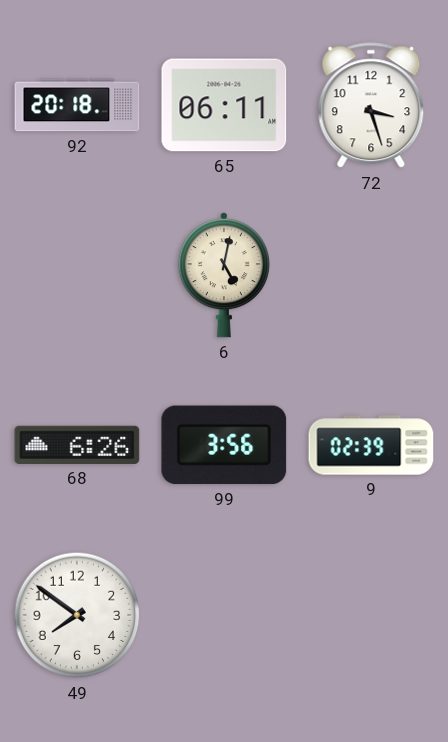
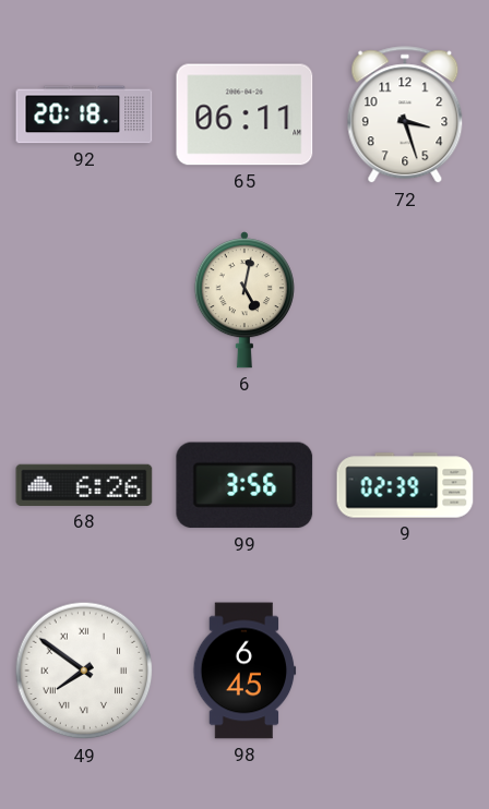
49 numerals: Arabic -> Roman
98: none -> 6:45
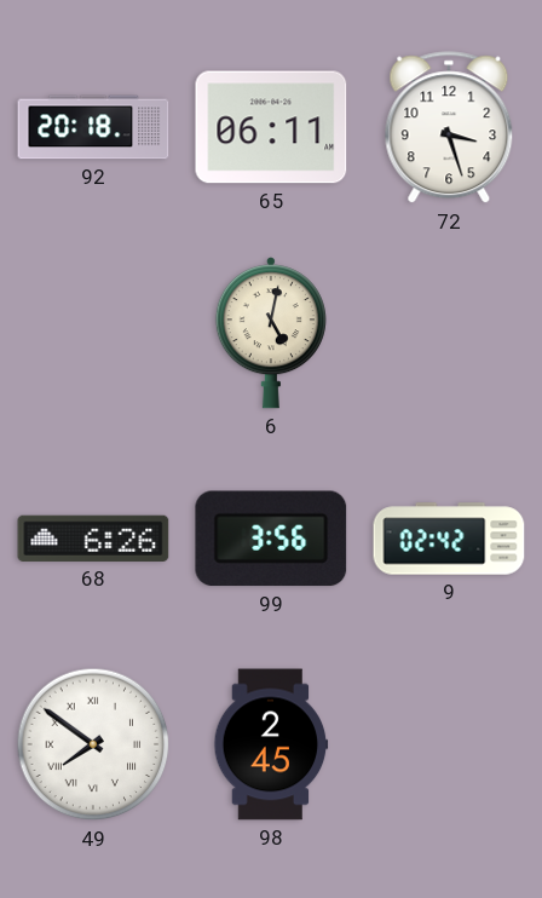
9: 02:39 -> 02:42
98: 6:45 -> 2:45
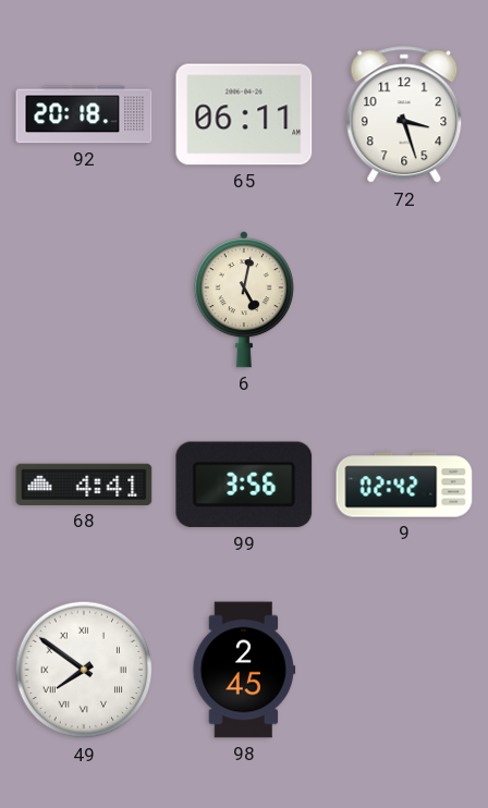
68: 6:26 -> 4:41
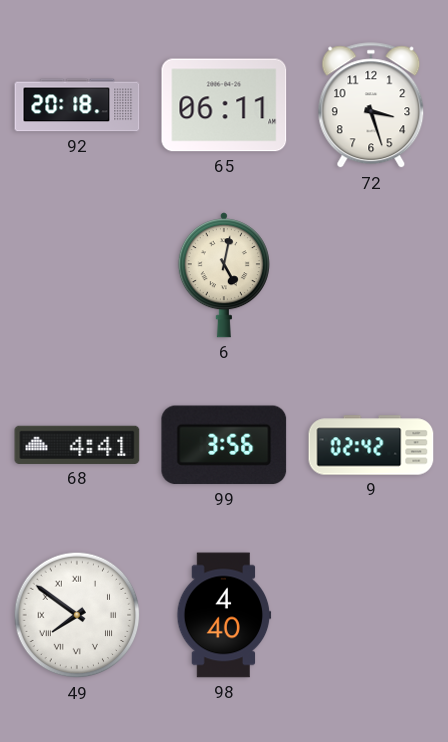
98: 2:45 -> 4:40
